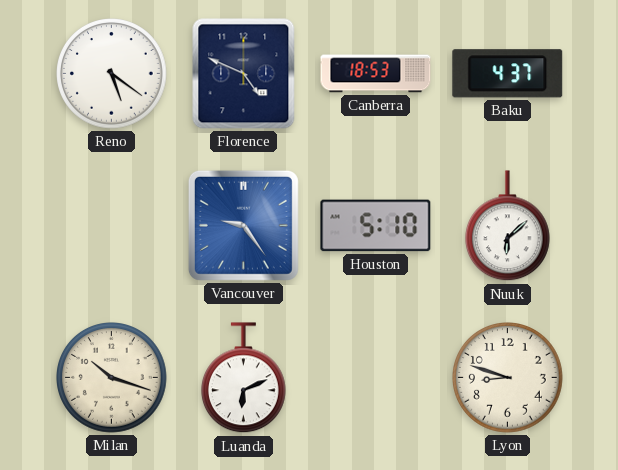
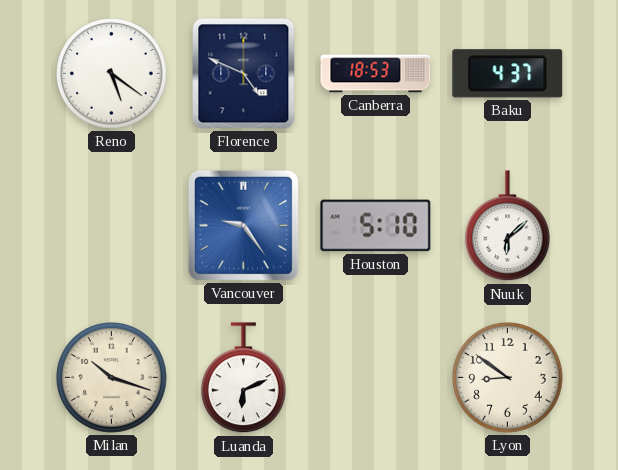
Lyon: 8:48 -> 8:51
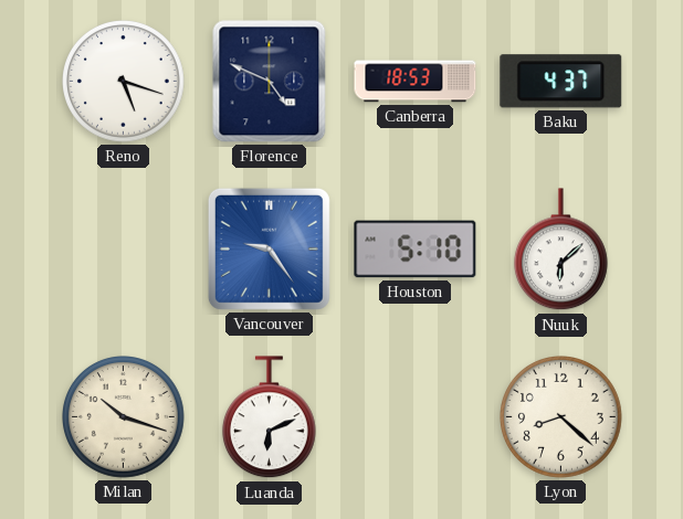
Reno: 5:21 -> 5:18
Lyon: 8:51 -> 8:22
